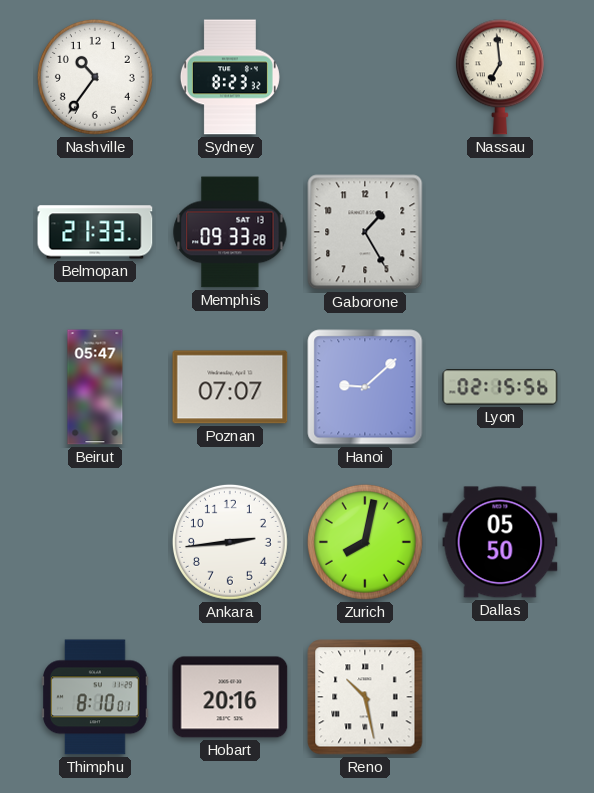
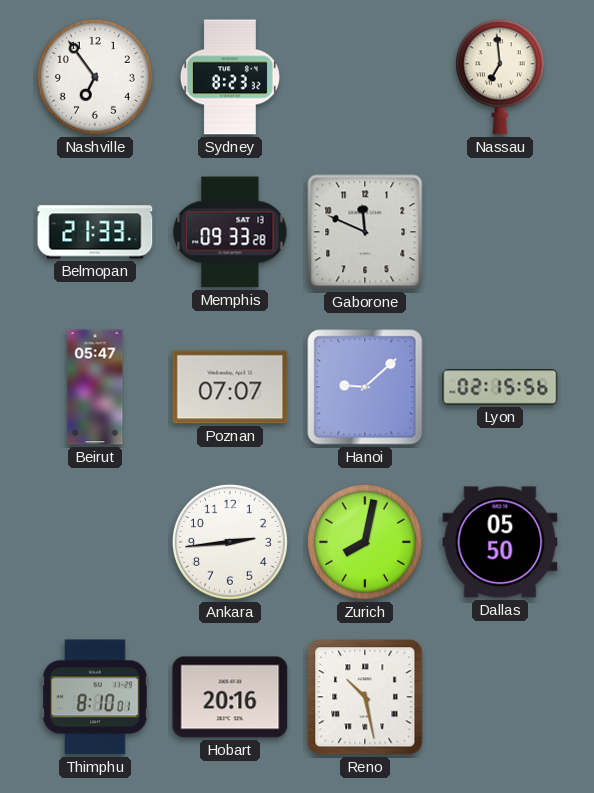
Nashville: 10:36 -> 6:54
Gaborone: 1:25 -> 11:49
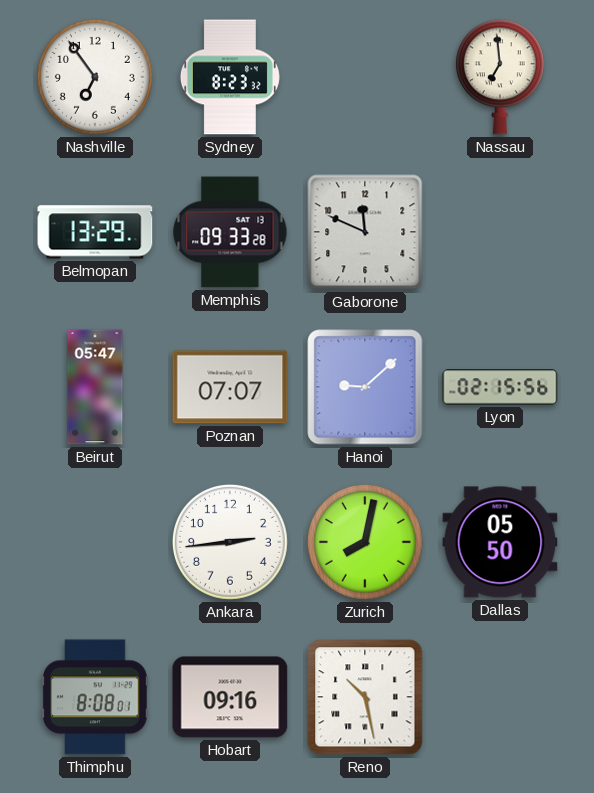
Belmopan: 21:33 -> 13:29
Thimphu: 8:10 -> 8:08
Hobart: 20:16 -> 09:16
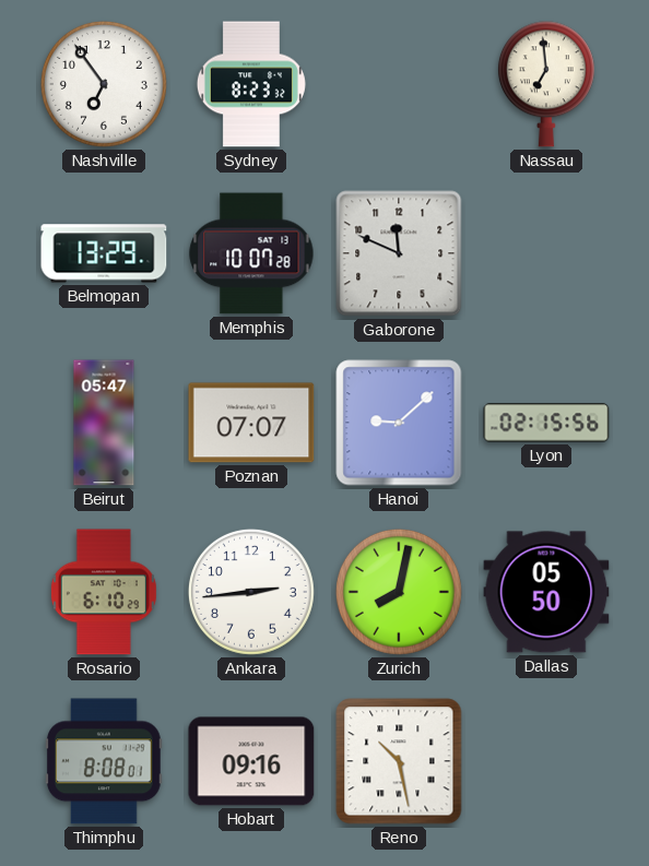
Memphis: 09:33 -> 10:07
Rosario: none -> 6:10
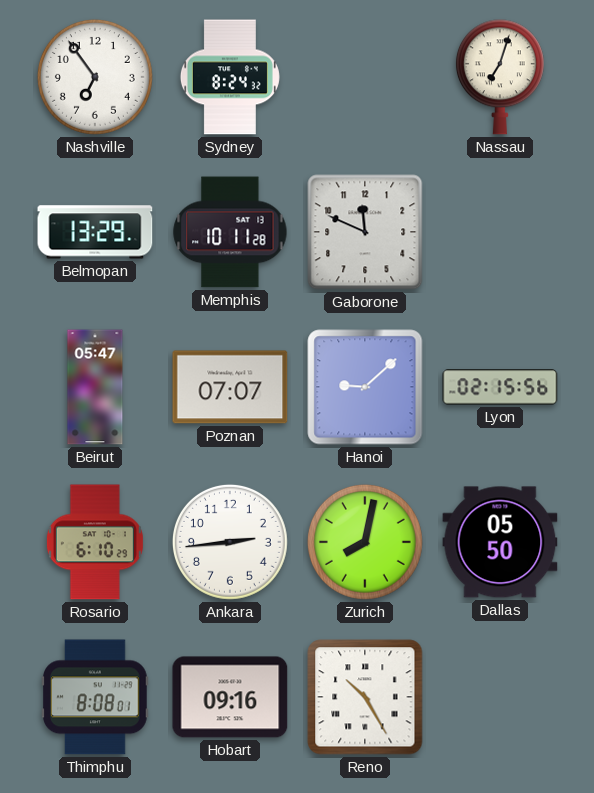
Sydney: 8:23 -> 8:24
Nassau: 6:59 -> 7:03
Memphis: 10:07 -> 10:11
Reno: 10:28 -> 10:25
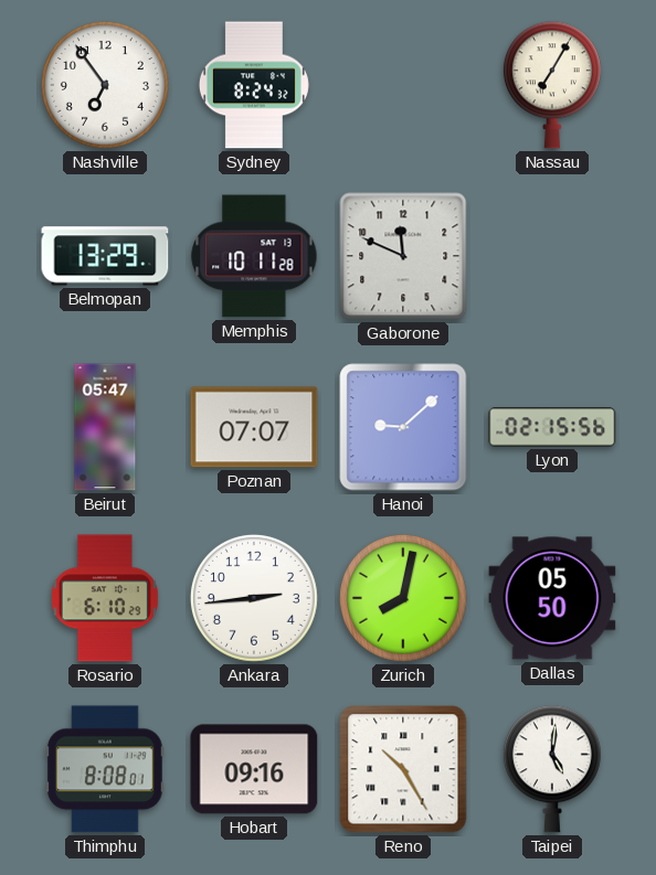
Nassau: 7:03 -> 7:05
Taipei: none -> 5:01
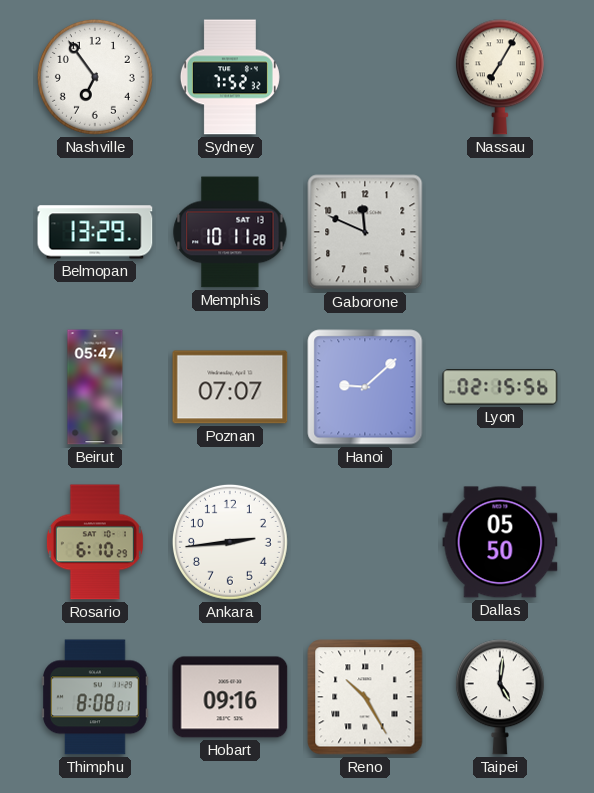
Sydney: 8:24 -> 7:52
Zurich: 8:02 -> none
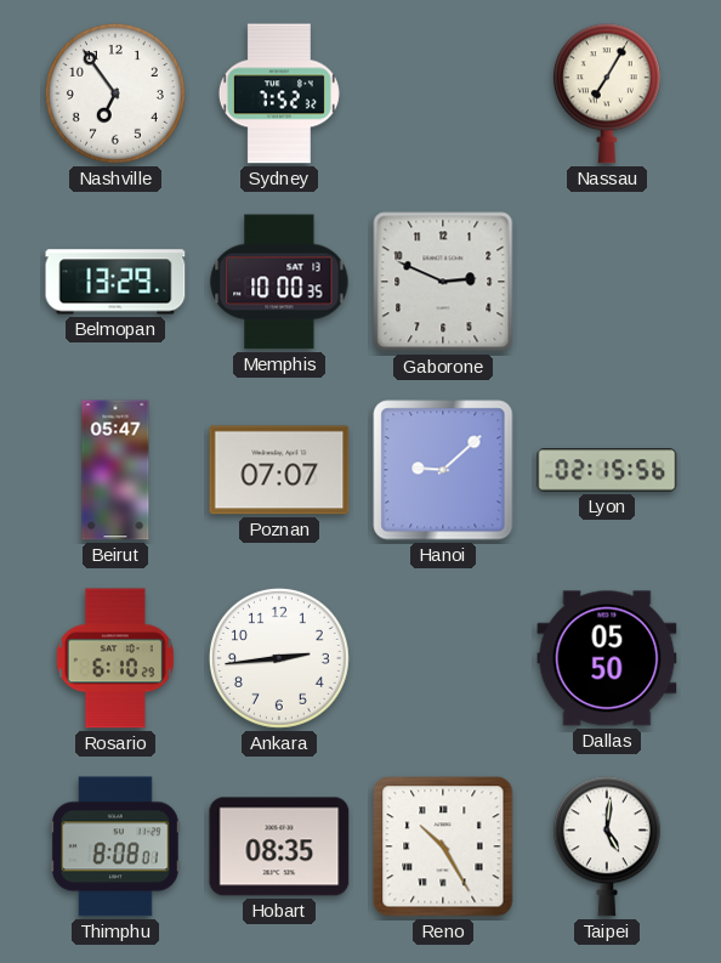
Memphis: 10:11 -> 10:00
Gaborone: 11:49 -> 2:49
Hobart: 09:16 -> 08:35
